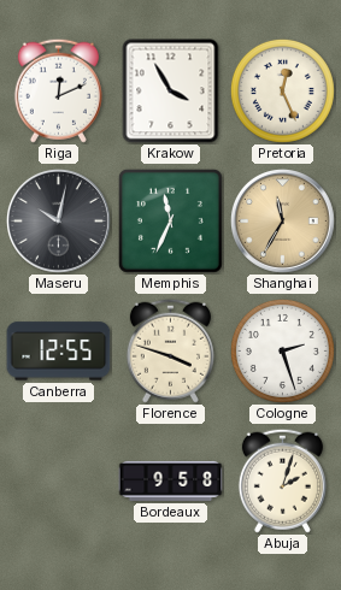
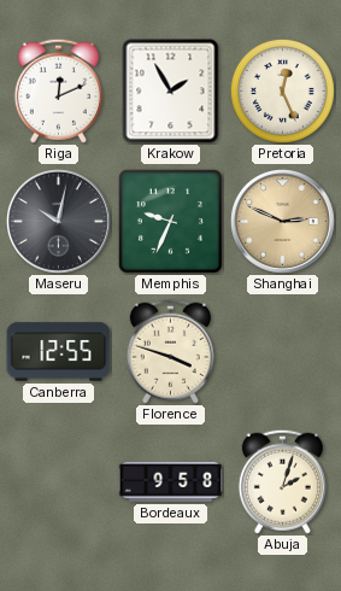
Krakow: 3:55 -> 1:55
Memphis: 11:34 -> 9:34
Shanghai: 11:35 -> 2:49
Cologne: 2:27 -> none
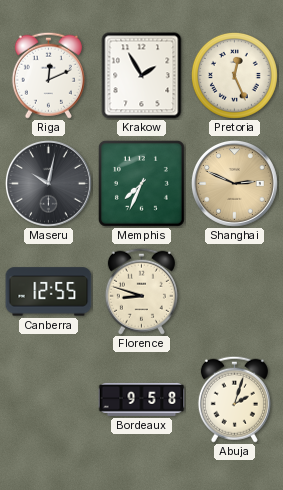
Memphis: 9:34 -> 7:34
Florence: 3:48 -> 8:48
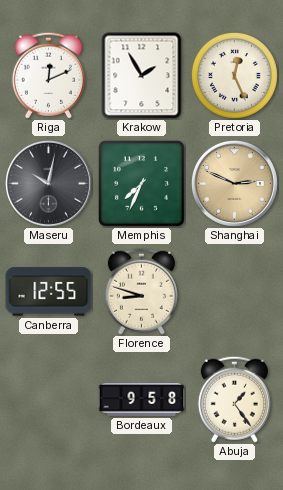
Abuja: 2:03 -> 1:24
